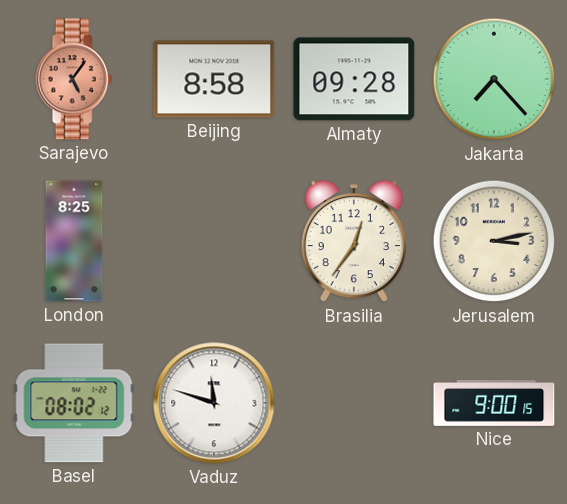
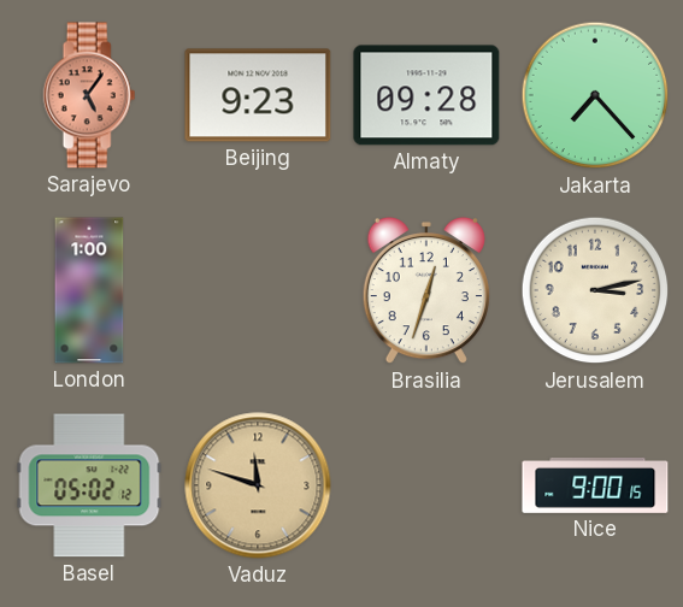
Beijing: 8:58 -> 9:23
London: 8:25 -> 1:00
Brasilia: 12:36 -> 12:33
Basel: 08:02 -> 05:02
Vaduz dial: white -> champagne
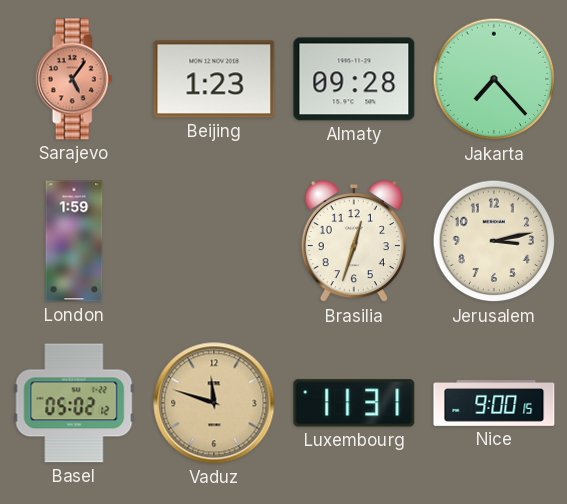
Beijing: 9:23 -> 1:23
London: 1:00 -> 1:59
Luxembourg: none -> 11:31
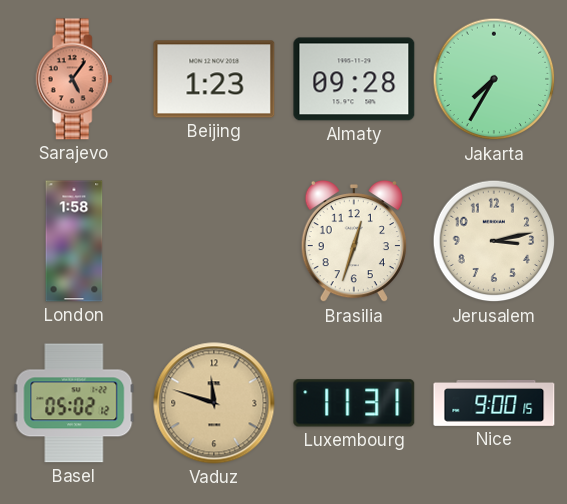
Jakarta: 7:23 -> 7:35
London: 1:59 -> 1:58
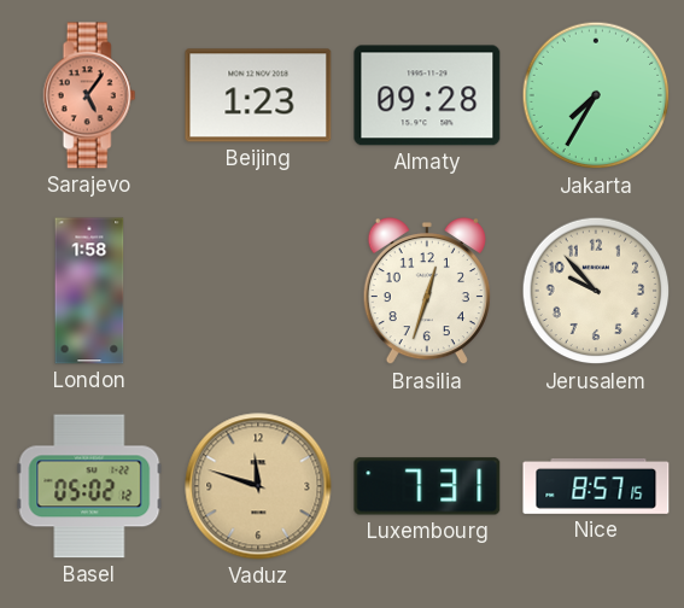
Jerusalem: 3:13 -> 9:53
Luxembourg: 11:31 -> 7:31
Nice: 9:00 -> 8:57
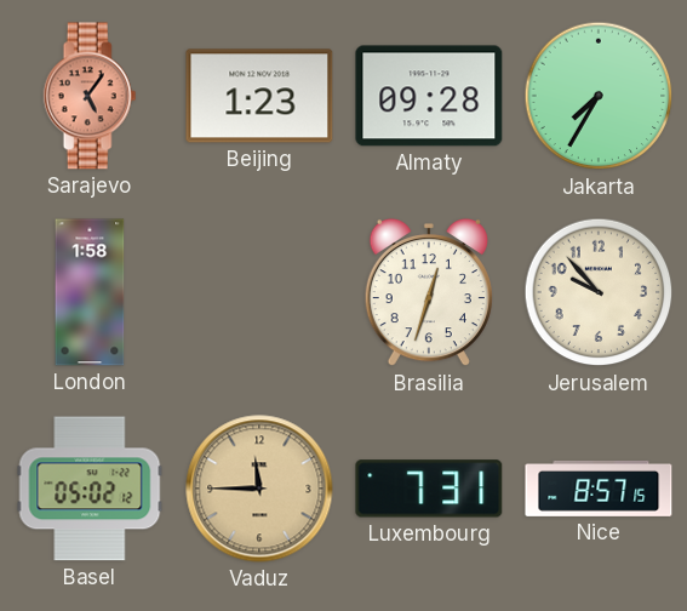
Vaduz: 11:48 -> 11:45
